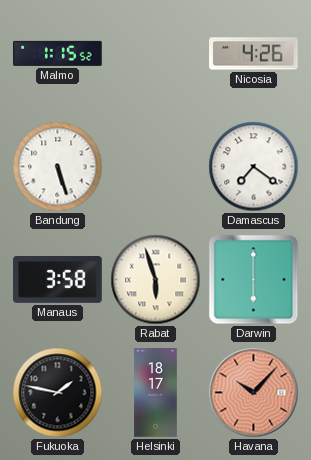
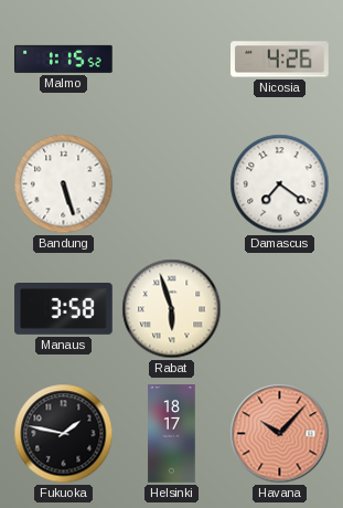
Darwin: 6:00 -> none
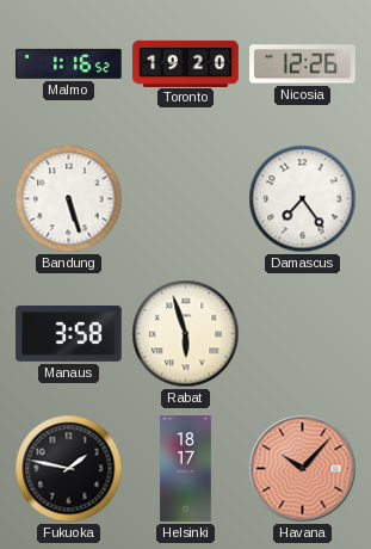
Malmo: 1:15 -> 1:16
Toronto: none -> 19:20
Nicosia: 4:26 -> 12:26
Damascus: 7:21 -> 7:24
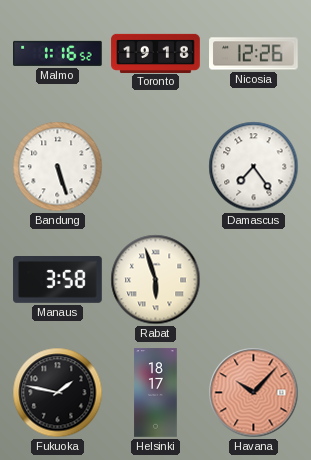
Toronto: 19:20 -> 19:18
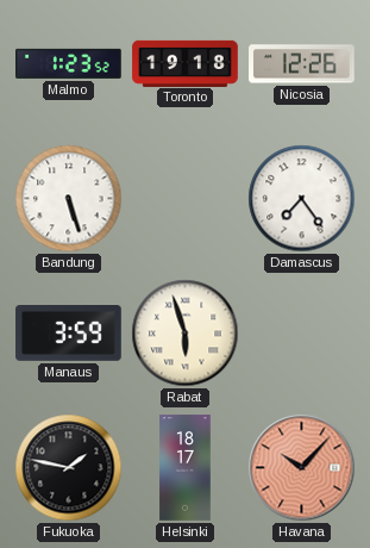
Malmo: 1:16 -> 1:23
Manaus: 3:58 -> 3:59
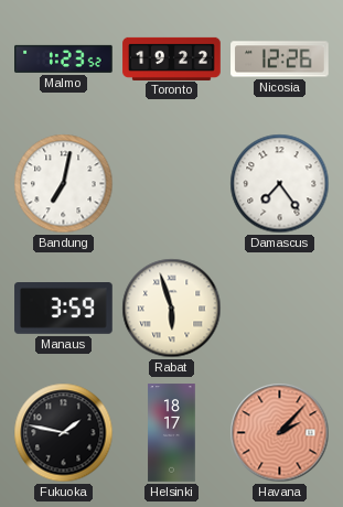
Toronto: 19:18 -> 19:22
Bandung: 5:27 -> 7:02
Havana: 10:07 -> 2:07
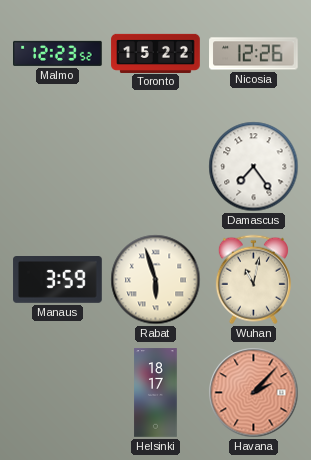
Malmo: 1:23 -> 12:23
Toronto: 19:22 -> 15:22
Bandung: 7:02 -> none
Wuhan: none -> 11:02
Fukuoka: 1:47 -> none
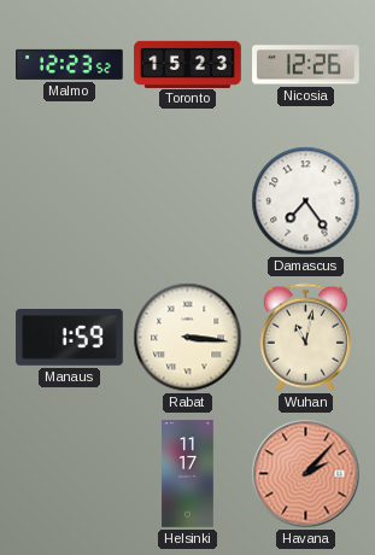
Toronto: 15:22 -> 15:23
Manaus: 3:59 -> 1:59
Rabat: 5:57 -> 3:16
Helsinki: 18:17 -> 11:17
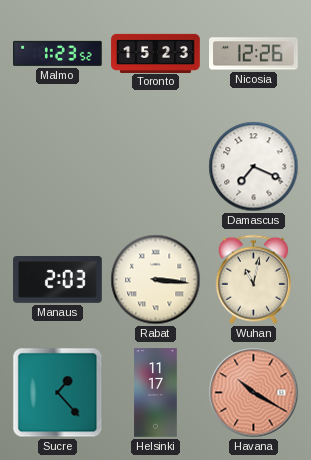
Malmo: 12:23 -> 1:23
Damascus: 7:24 -> 7:19
Manaus: 1:59 -> 2:03
Sucre: none -> 1:23
Havana: 2:07 -> 10:20
